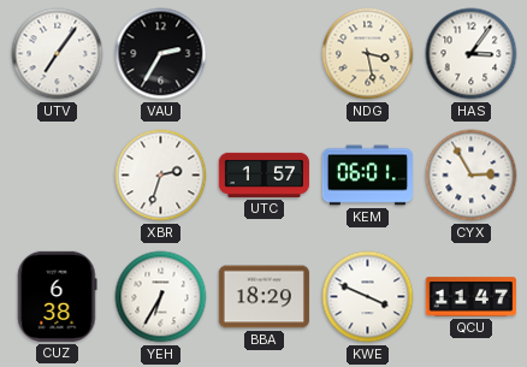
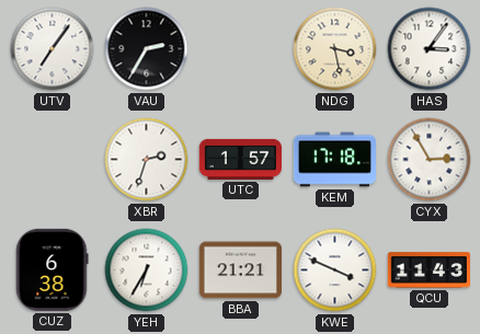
KEM: 06:01 -> 17:18
BBA: 18:29 -> 21:21
QCU: 11:47 -> 11:43
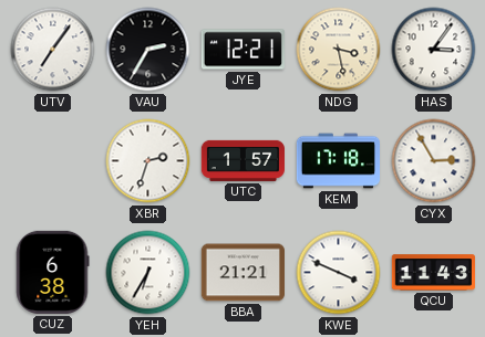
JYE: none -> 12:21
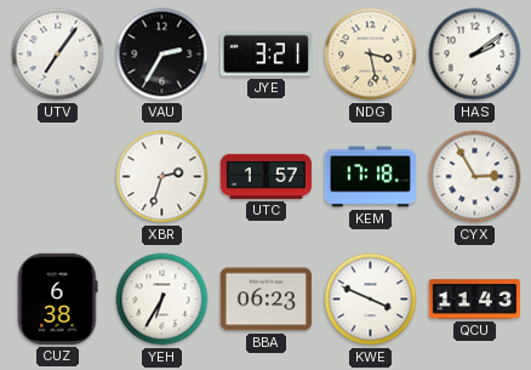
JYE: 12:21 -> 3:21
HAS: 3:06 -> 2:09
BBA: 21:21 -> 06:23
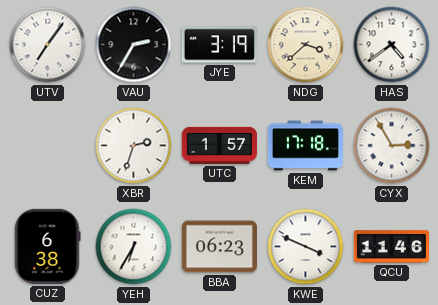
JYE: 3:21 -> 3:19
NDG: 3:28 -> 3:38
HAS: 2:09 -> 4:39
QCU: 11:43 -> 11:46
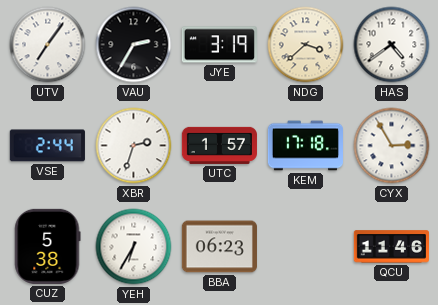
VSE: none -> 2:44
CUZ: 6:38 -> 5:38
KWE: 3:49 -> none
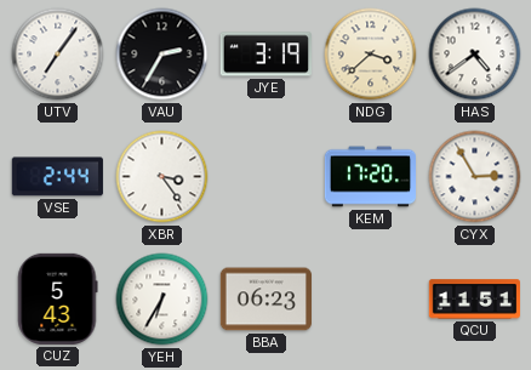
XBR: 2:33 -> 3:24
UTC: 1:57 -> none
KEM: 17:18 -> 17:20
CUZ: 5:38 -> 5:43
QCU: 11:46 -> 11:51
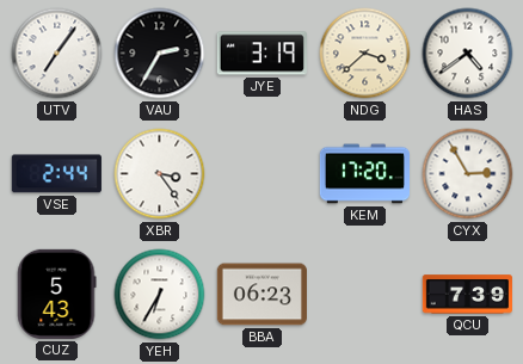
QCU: 11:51 -> 7:39
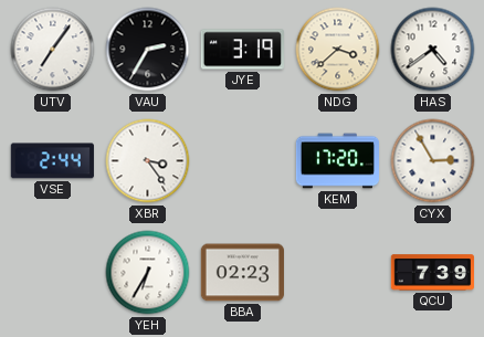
CUZ: 5:43 -> none
BBA: 06:23 -> 02:23
